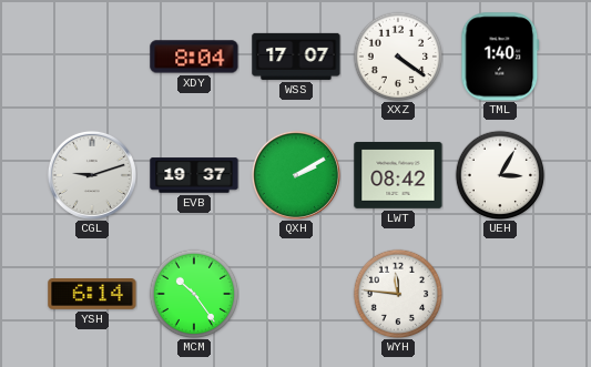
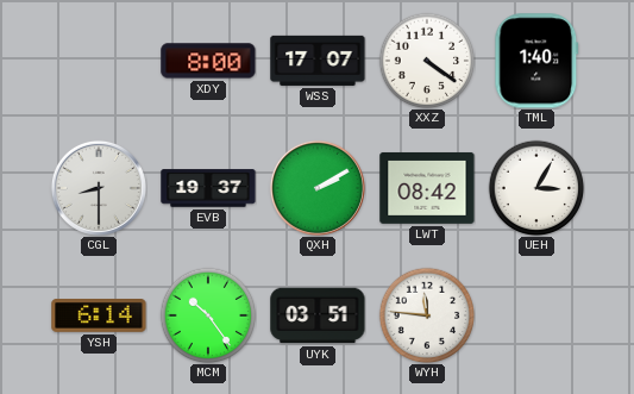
XDY: 8:04 -> 8:00
CGL: 9:12 -> 8:30
UYK: none -> 03:51
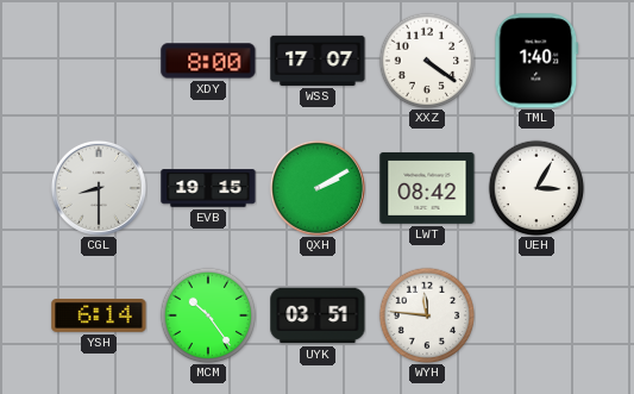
EVB: 19:37 -> 19:15
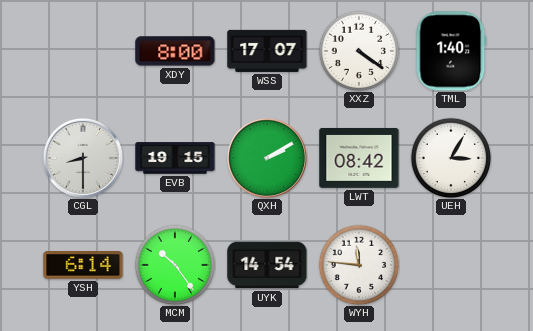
UYK: 03:51 -> 14:54
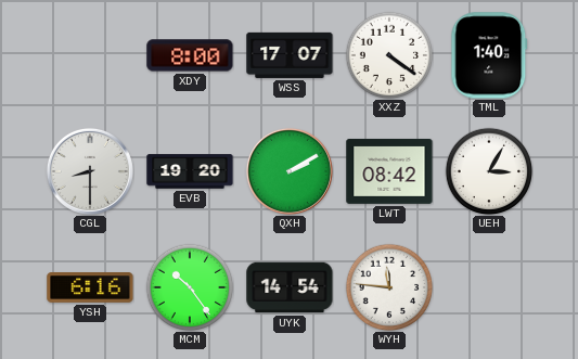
EVB: 19:15 -> 19:20
YSH: 6:14 -> 6:16
